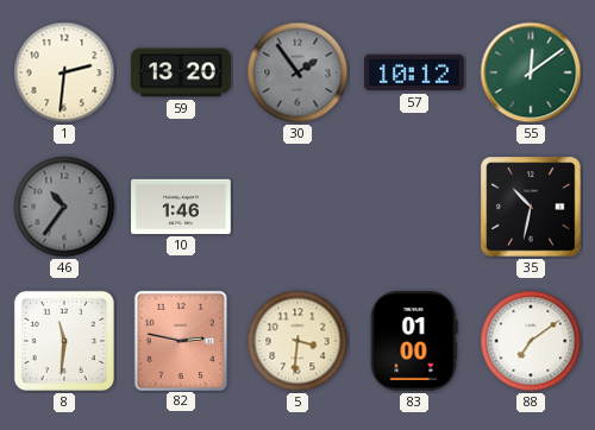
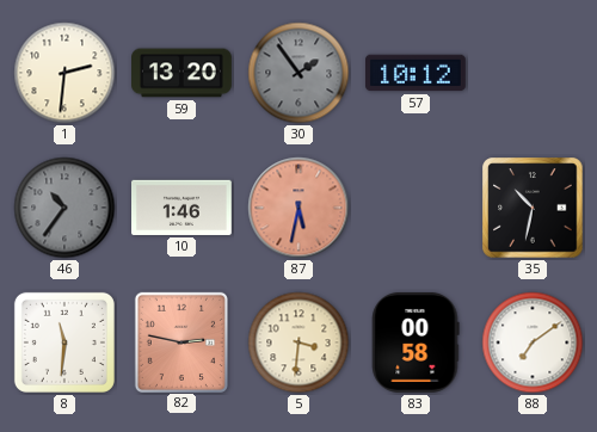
55: 12:09 -> none
87: none -> 5:32
83: 01:00 -> 00:58
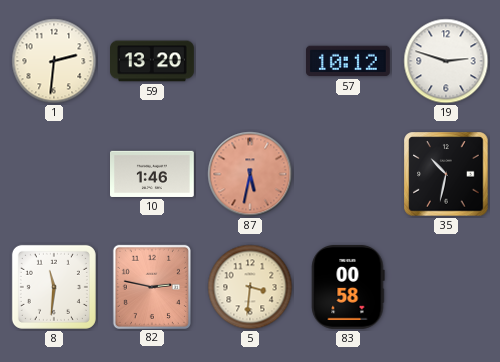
30: 1:54 -> none
19: none -> 2:48
46: 10:36 -> none
88: 7:09 -> none
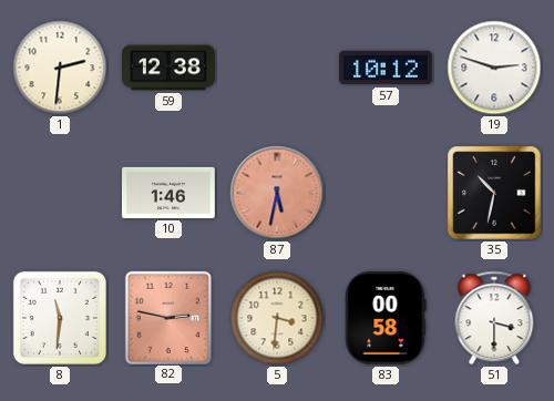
59: 13:20 -> 12:38
51: none -> 3:30
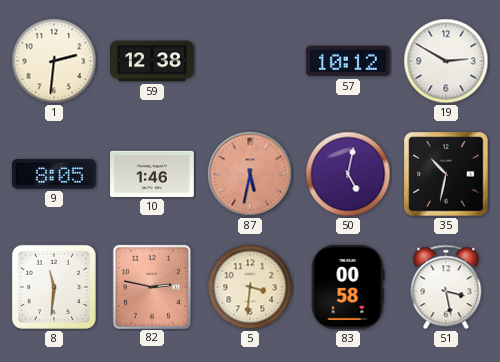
19: 2:48 -> 2:50
9: none -> 8:05
50: none -> 5:02
51: 3:30 -> 3:28
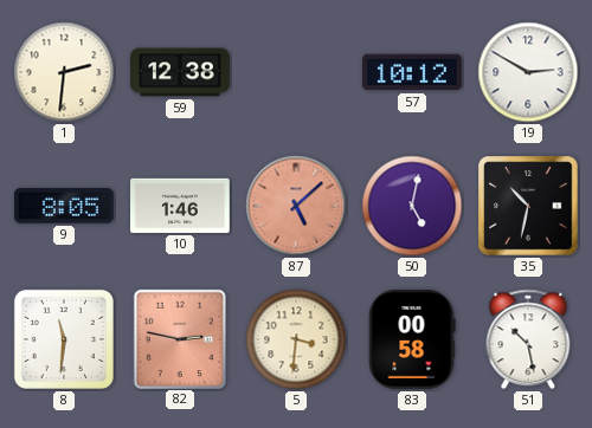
87: 5:32 -> 5:08
51: 3:28 -> 10:28
